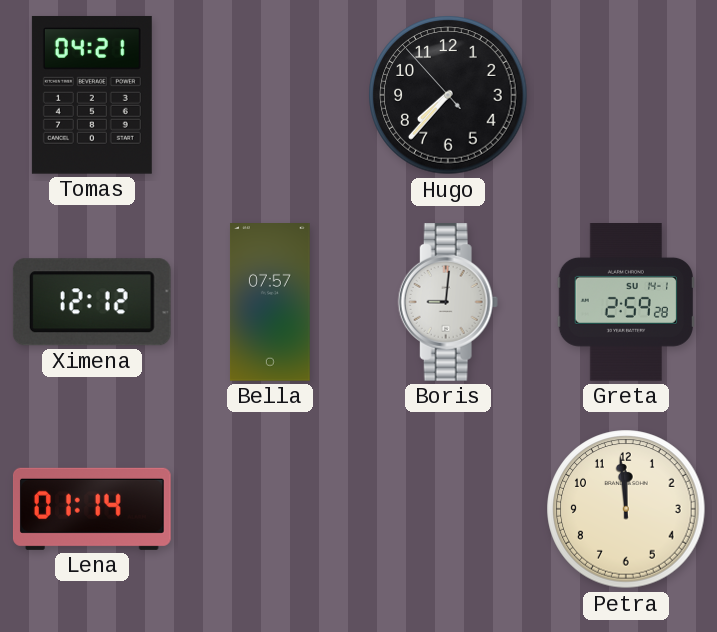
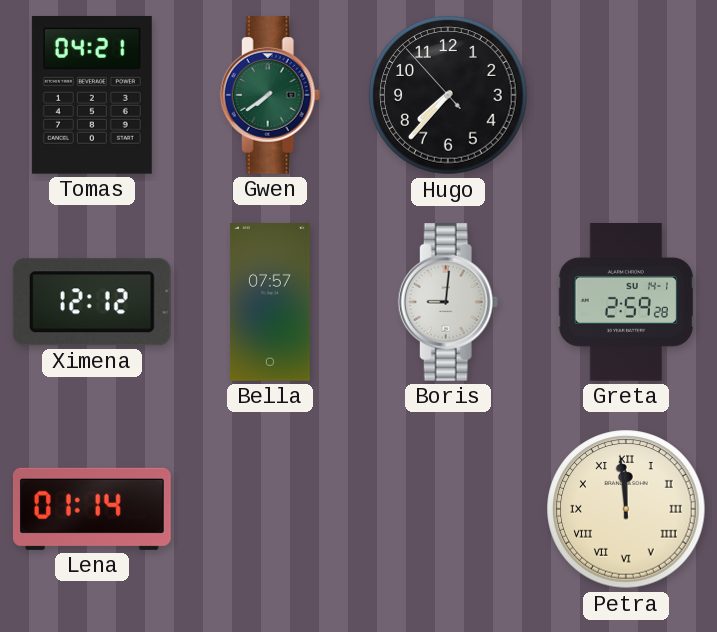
Gwen: none -> 7:39
Petra numerals: Arabic -> Roman
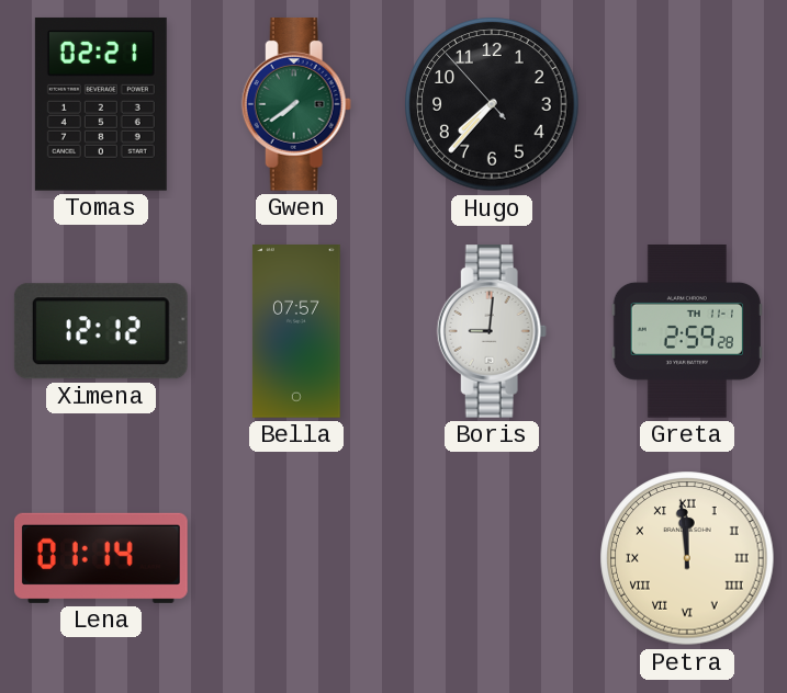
Tomas: 04:21 -> 02:21
Greta date: SU 14-1 -> TH 11-1
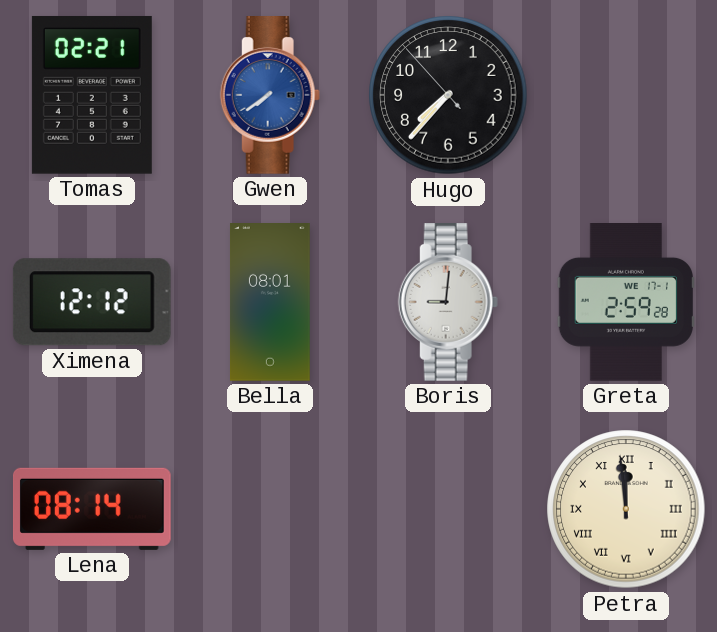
Gwen dial: green -> blue
Bella: 07:57 -> 08:01
Greta date: TH 11-1 -> WE 17-1
Lena: 01:14 -> 08:14
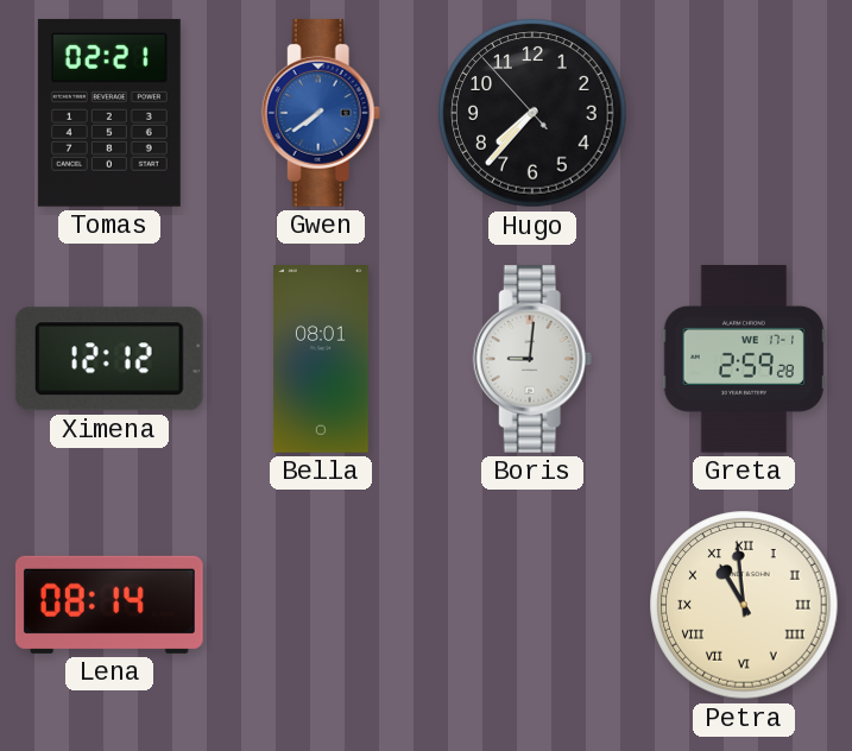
Petra: 11:59 -> 10:59
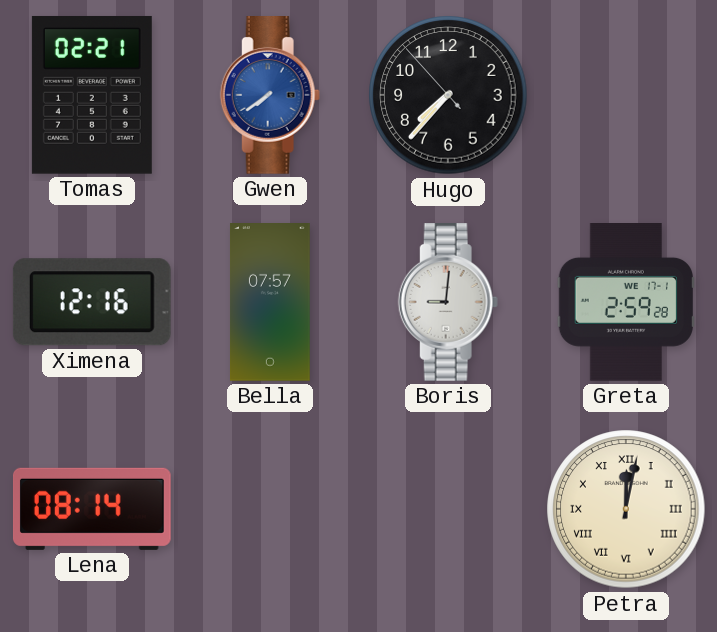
Ximena: 12:12 -> 12:16
Bella: 08:01 -> 07:57
Petra: 10:59 -> 12:02
